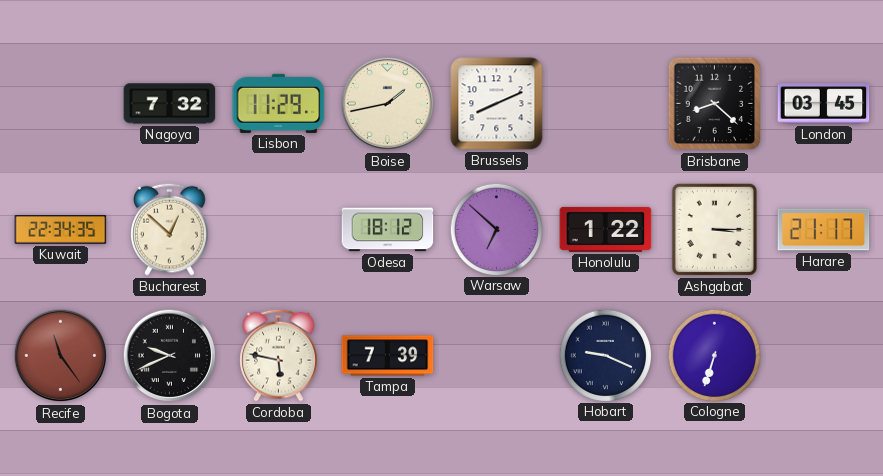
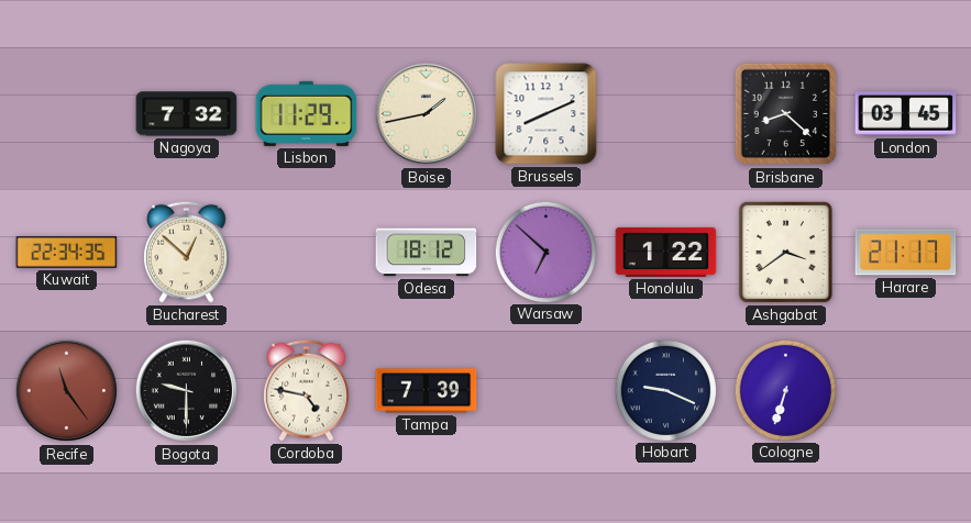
Ashgabat: 3:15 -> 3:39
Bogota: 9:41 -> 9:30
Cordoba: 5:47 -> 4:47
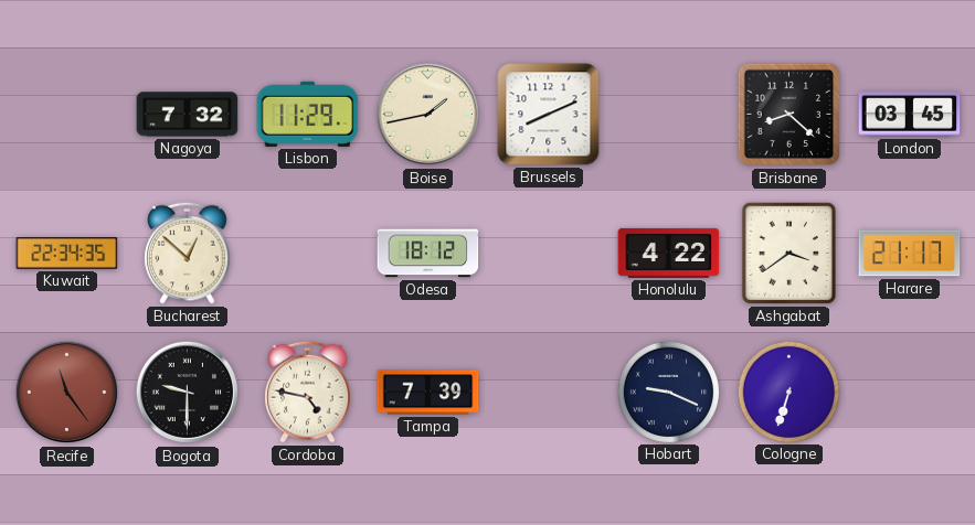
Warsaw: 6:52 -> none
Honolulu: 1:22 -> 4:22
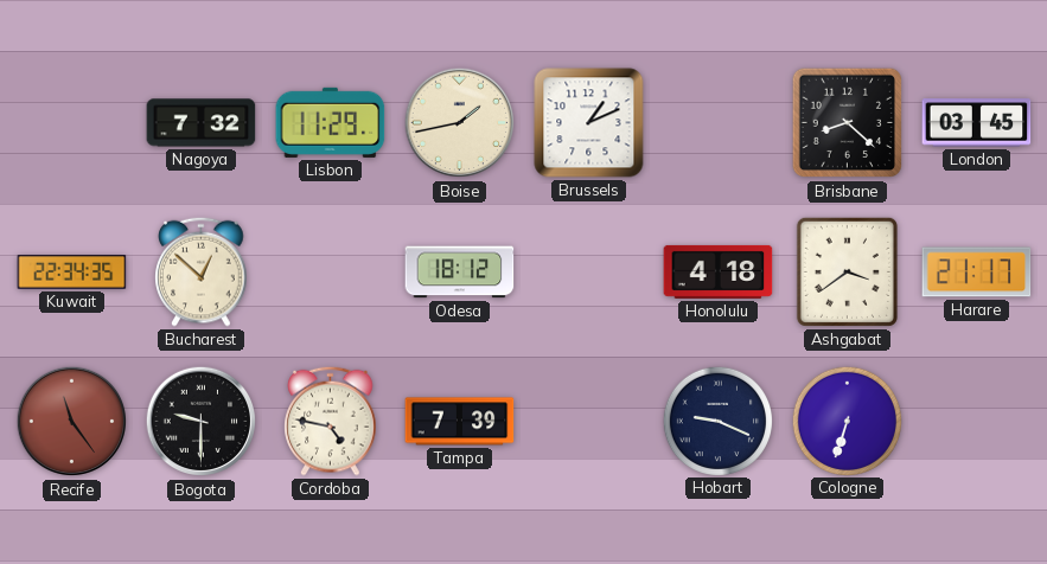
Brussels: 8:11 -> 1:11
Honolulu: 4:22 -> 4:18
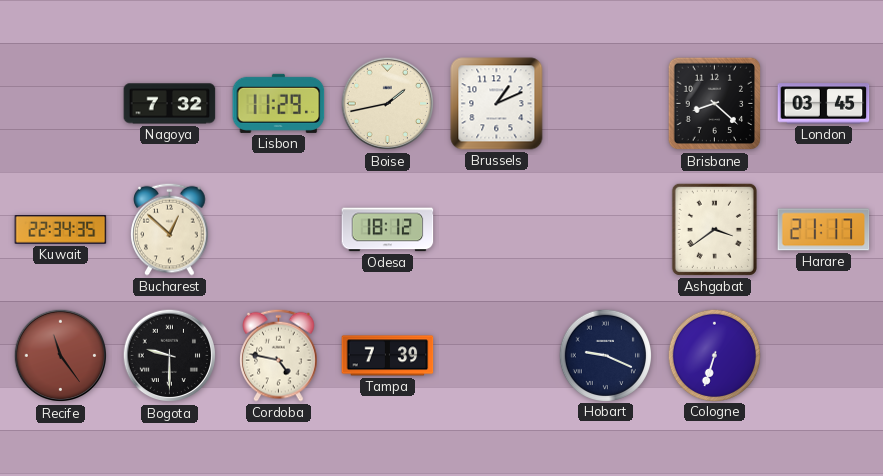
Honolulu: 4:18 -> none
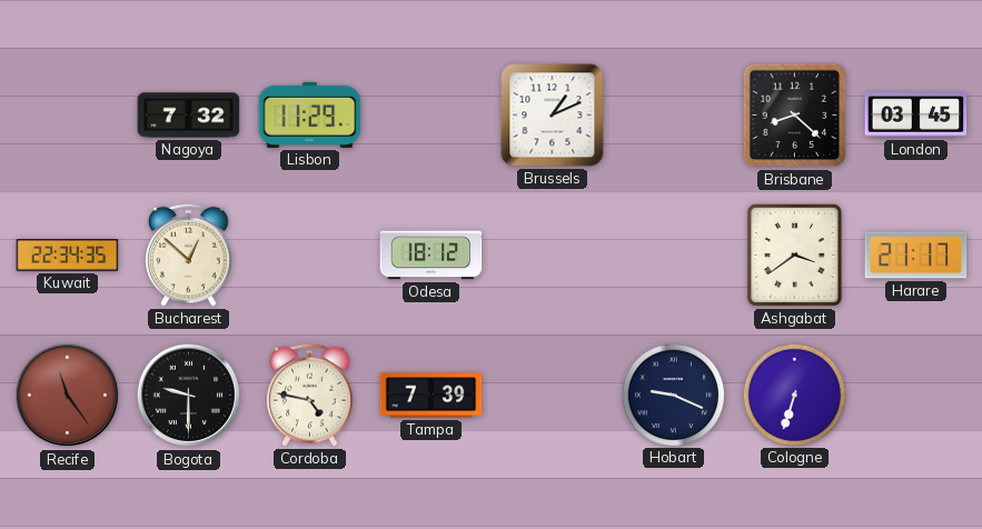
Boise: 1:43 -> none
